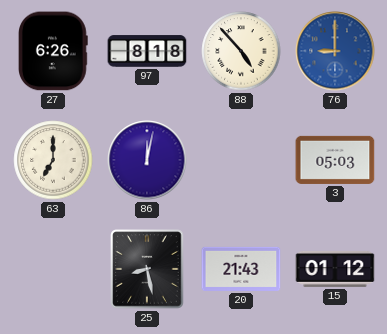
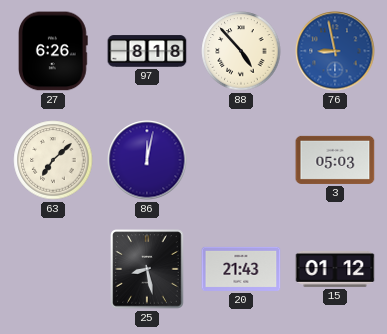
76: 9:00 -> 8:58
63: 7:00 -> 7:08
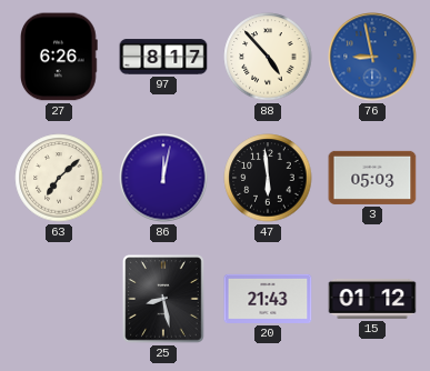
97: 8:18 -> 8:17
47: none -> 5:59
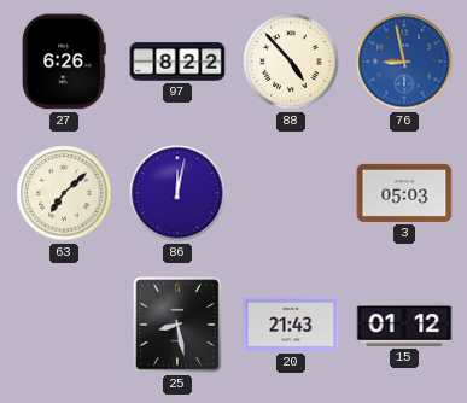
97: 8:17 -> 8:22
47: 5:59 -> none
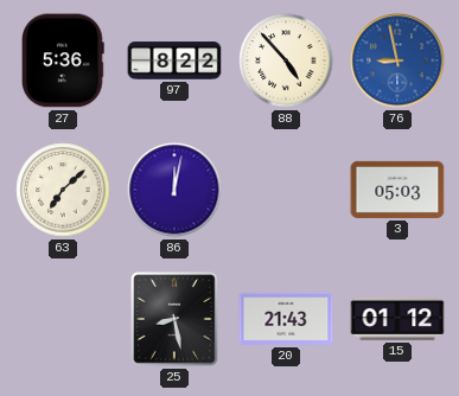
27: 6:26 -> 5:36
